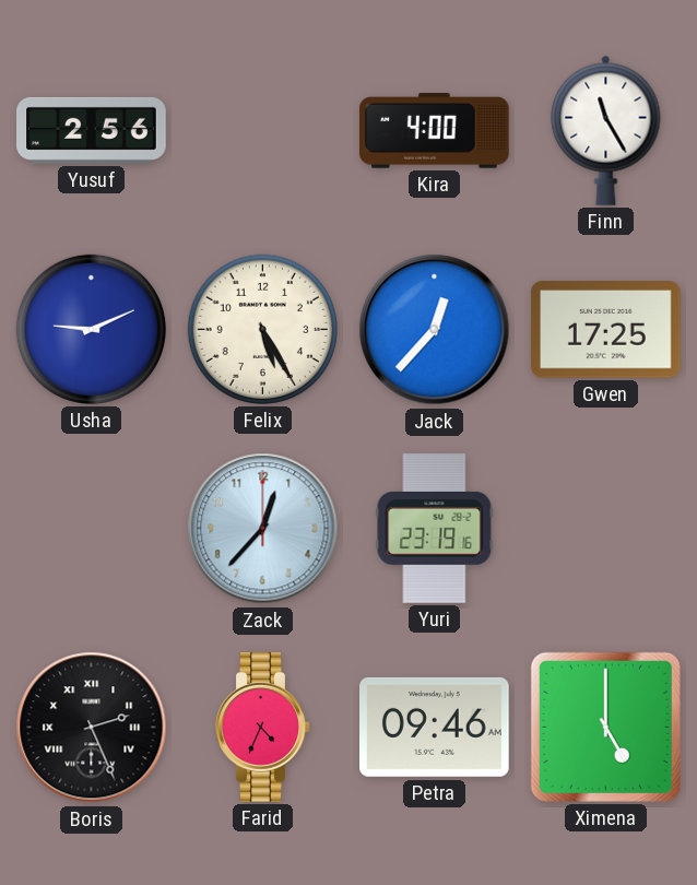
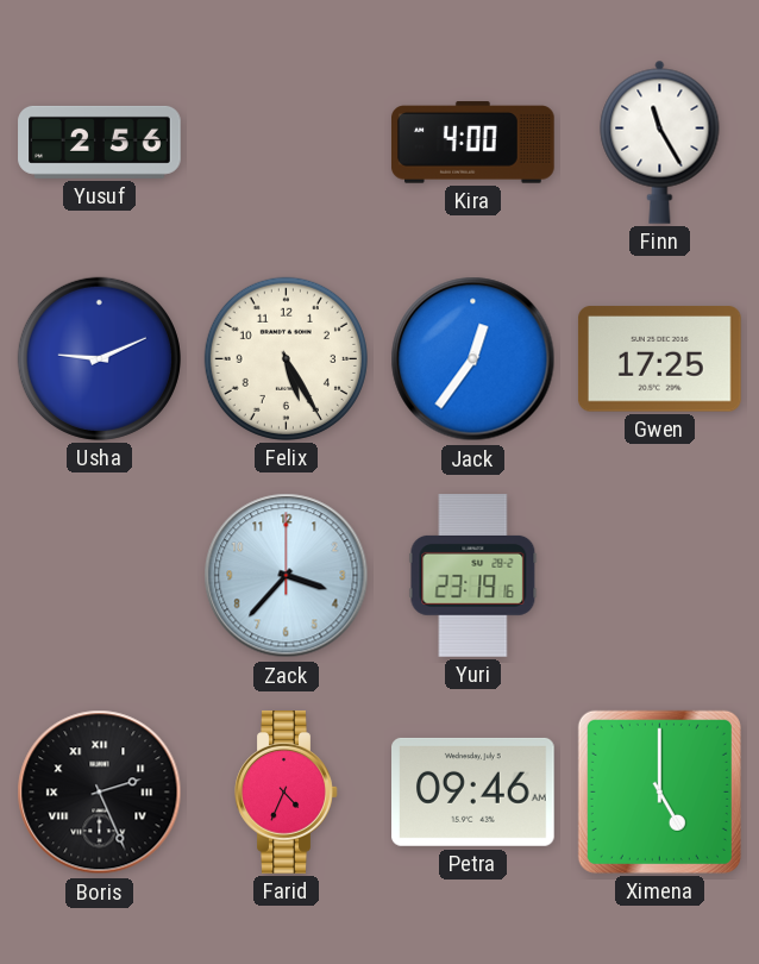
Jack: 12:37 -> 12:36
Zack: 12:37 -> 3:37
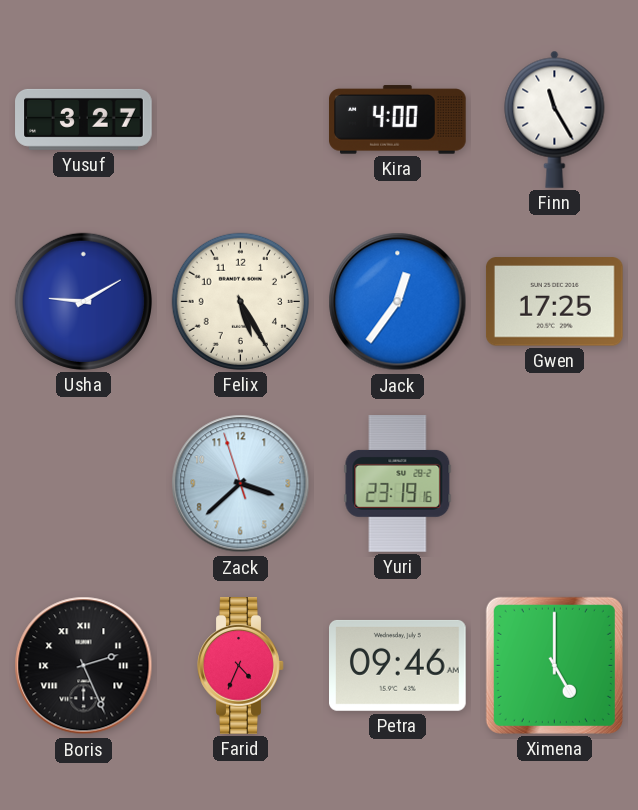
Yusuf: 2:56 -> 3:27
Usha: 9:11 -> 9:10
Zack: 3:37:00 -> 3:37:57
